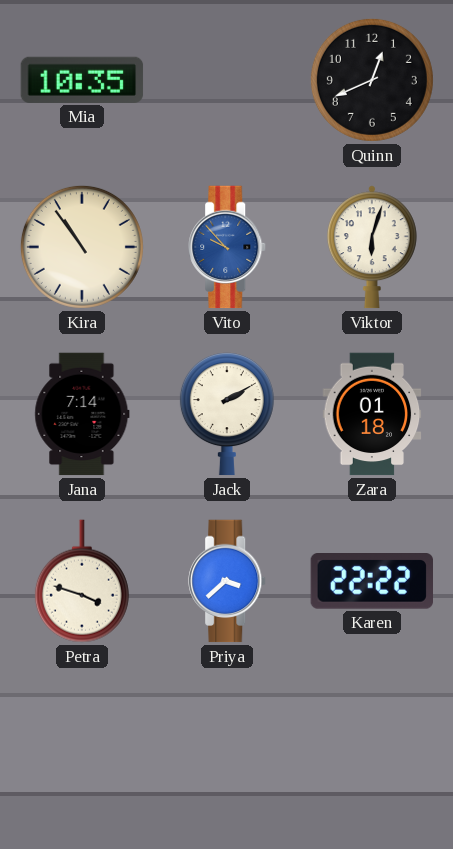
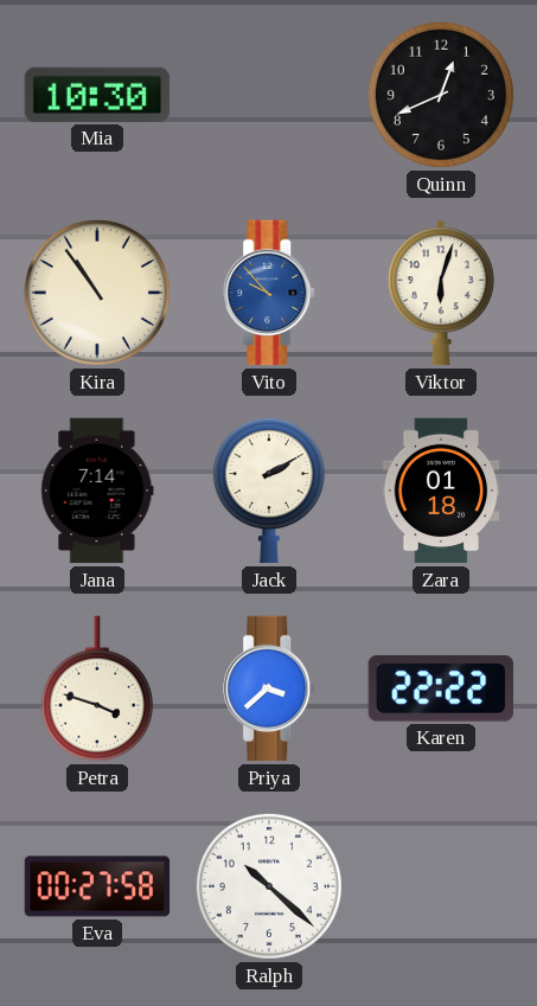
Mia: 10:35 -> 10:30
Eva: none -> 00:27
Ralph: none -> 10:22
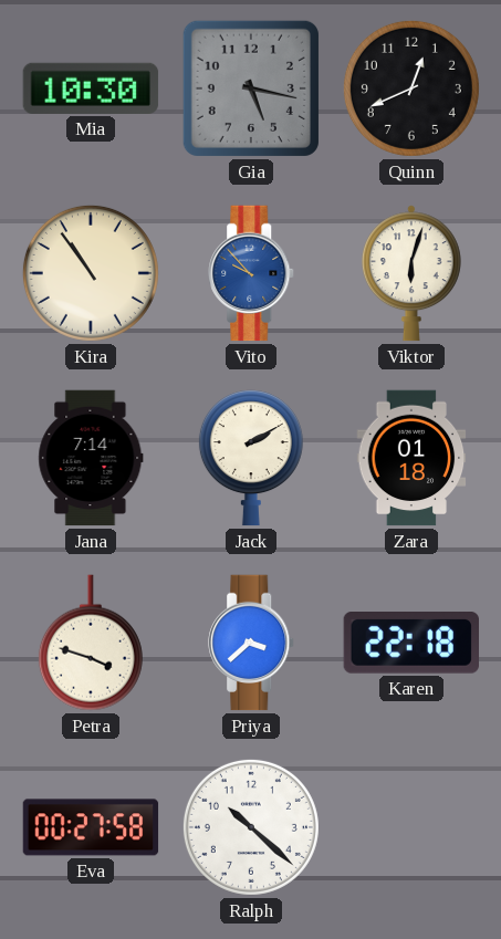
Gia: none -> 5:17
Karen: 22:22 -> 22:18
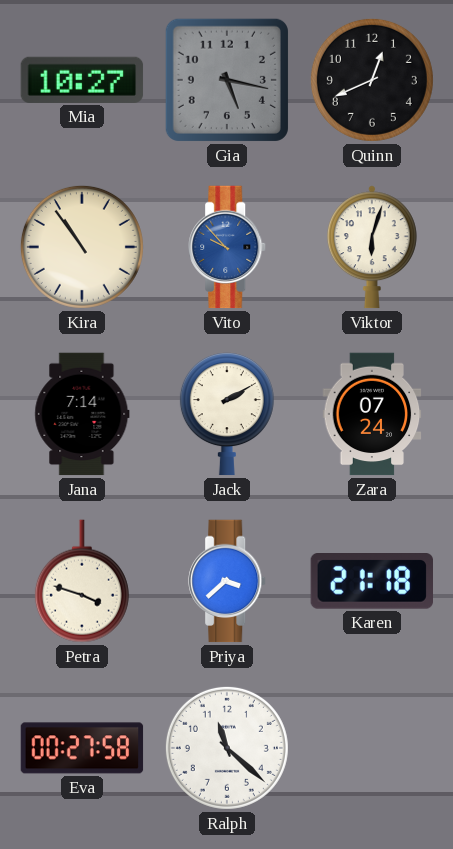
Mia: 10:30 -> 10:27
Zara: 01:18 -> 07:24
Karen: 22:18 -> 21:18
Ralph: 10:22 -> 11:22
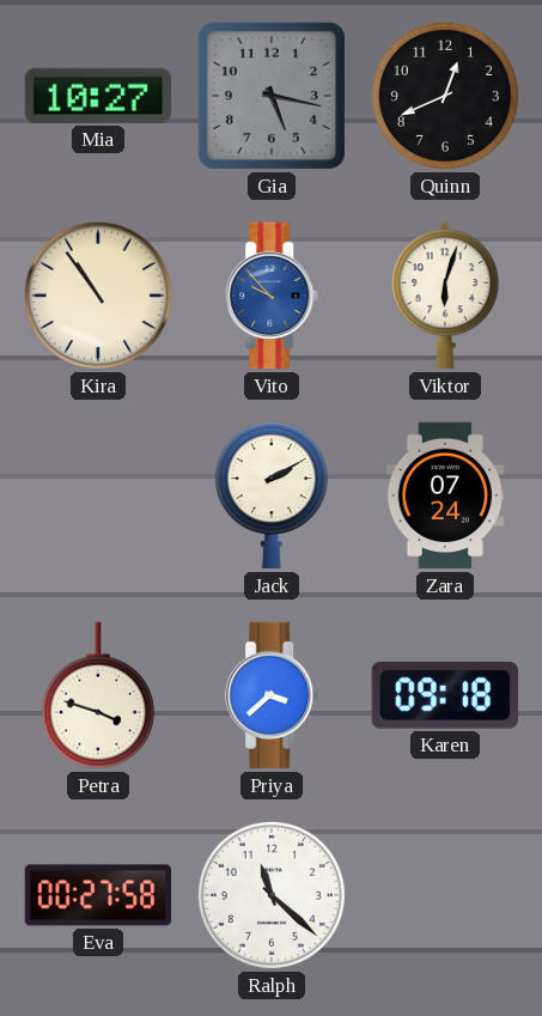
Jana: 7:14 -> none
Karen: 21:18 -> 09:18
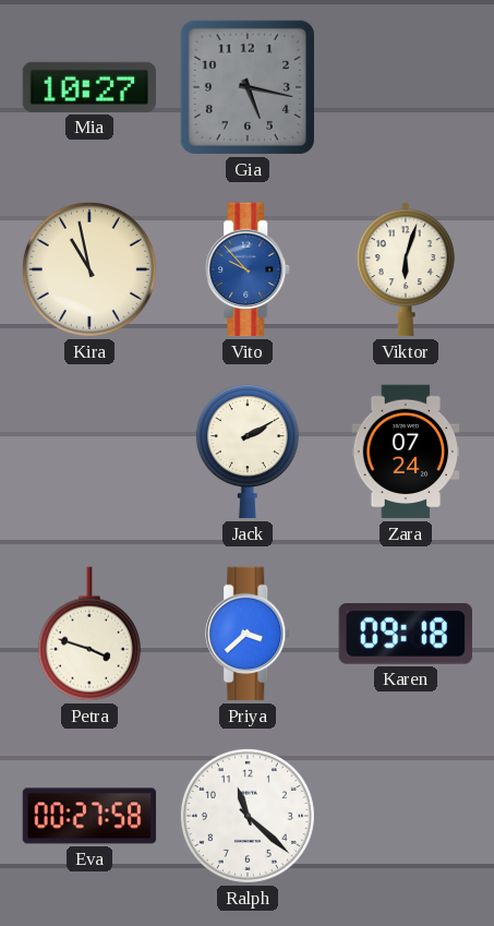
Quinn: 12:41 -> none
Kira: 10:54 -> 10:58
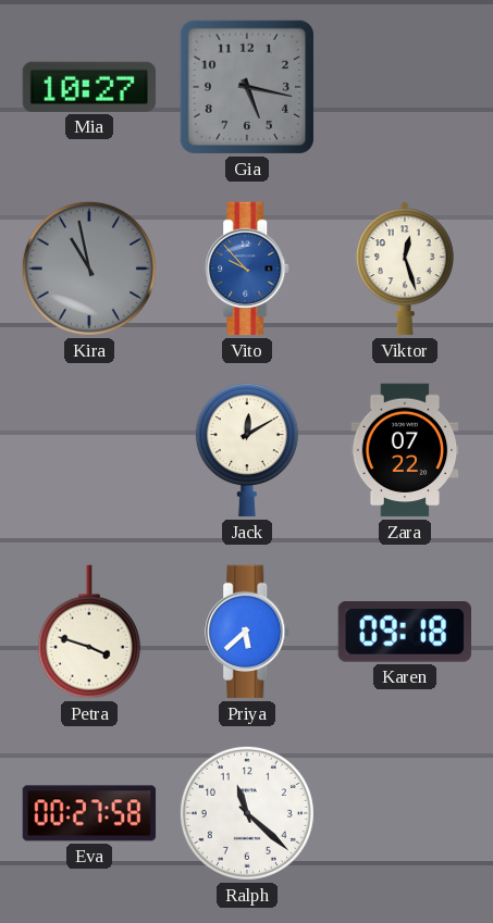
Kira dial: cream -> grey
Viktor: 6:03 -> 12:27
Jack: 2:10 -> 12:10
Zara: 07:24 -> 07:22
Priya: 3:38 -> 5:38
